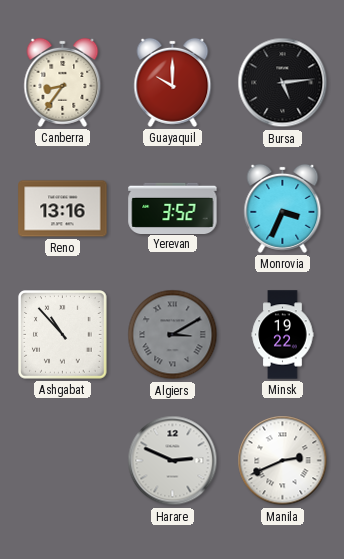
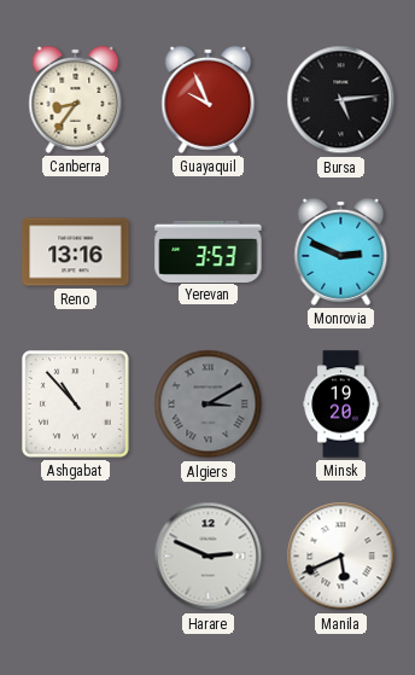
Guayaquil: 10:00 -> 9:56
Yerevan: 3:52 -> 3:53
Monrovia: 3:34 -> 2:49
Minsk: 19:22 -> 19:20
Manila: 2:41 -> 5:41
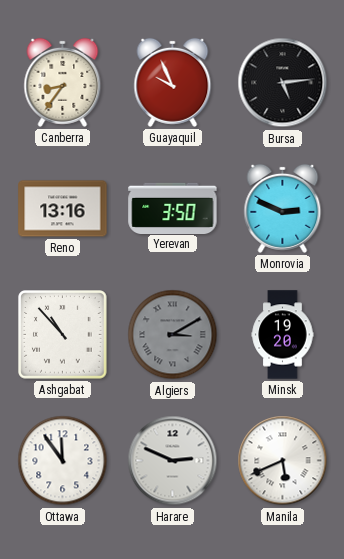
Yerevan: 3:53 -> 3:50
Ottawa: none -> 11:54
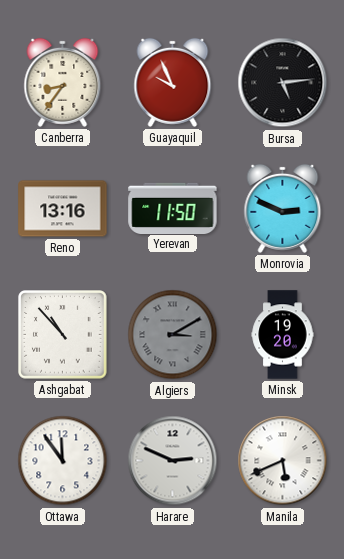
Yerevan: 3:50 -> 11:50
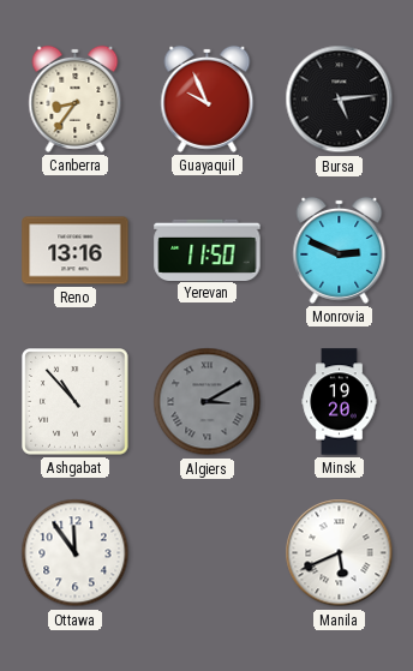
Harare: 2:49 -> none
